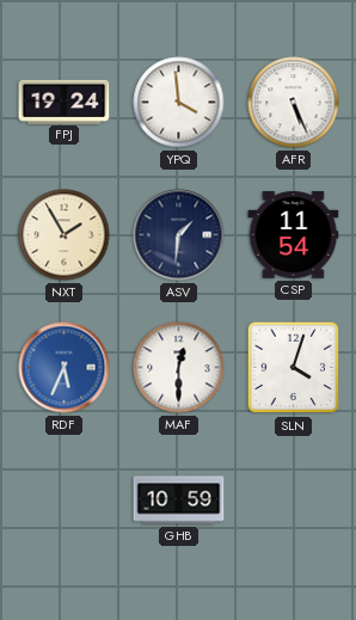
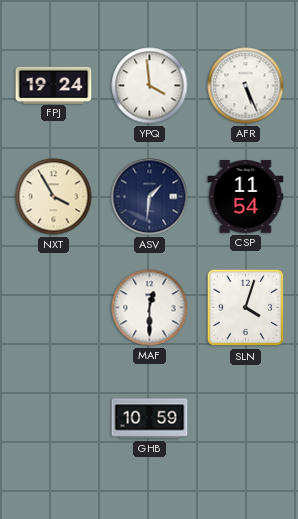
NXT: 1:55 -> 3:55
RDF: 5:34 -> none
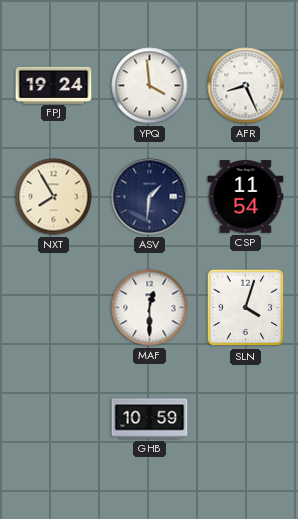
AFR: 5:26 -> 8:26
NXT: 3:55 -> 7:55
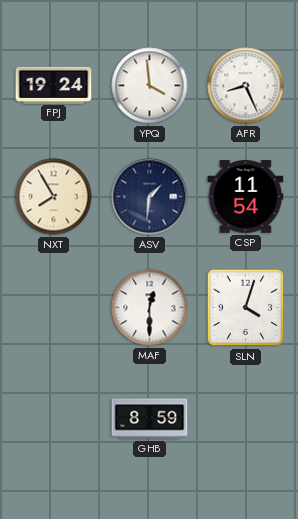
GHB: 10:59 -> 8:59
